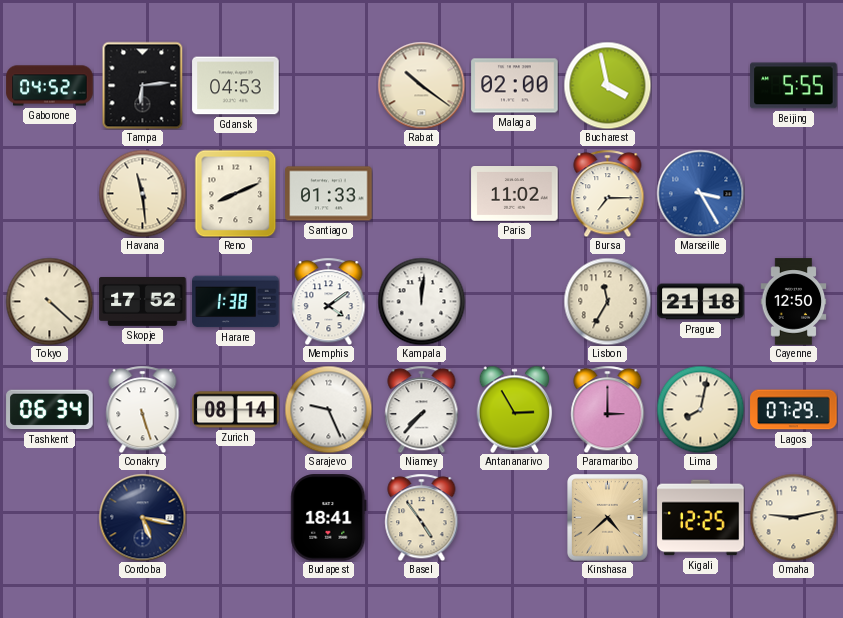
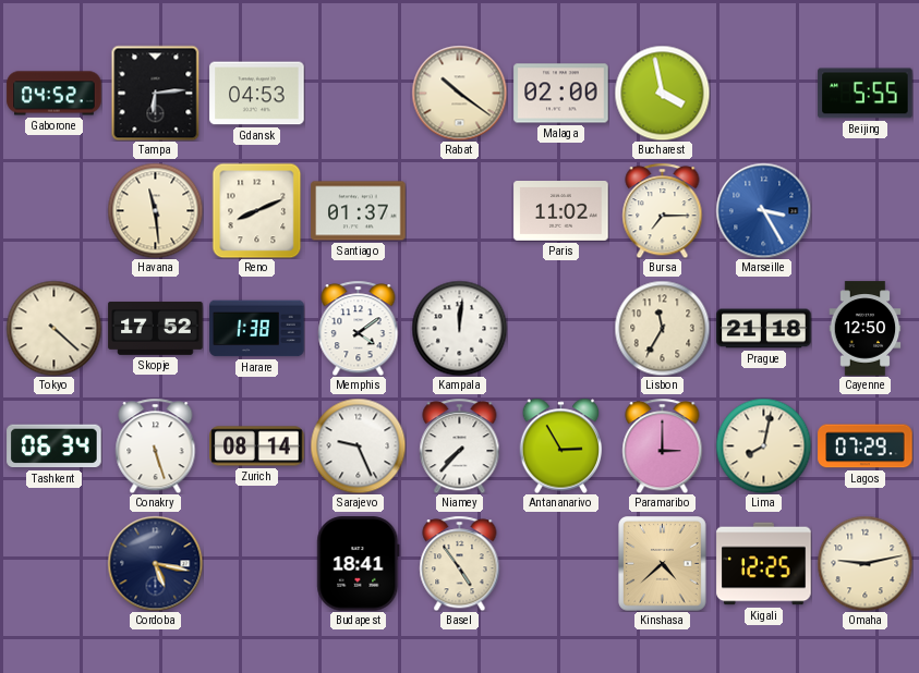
Santiago: 01:33 -> 01:37
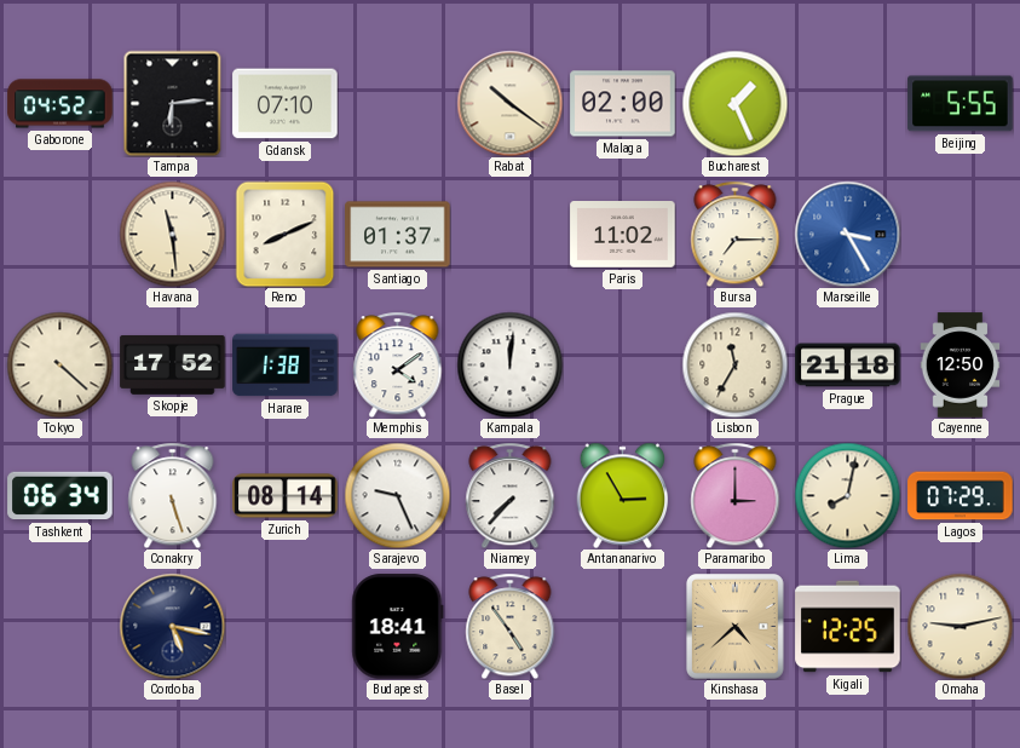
Gdansk: 04:53 -> 07:10
Bucharest: 3:58 -> 1:26
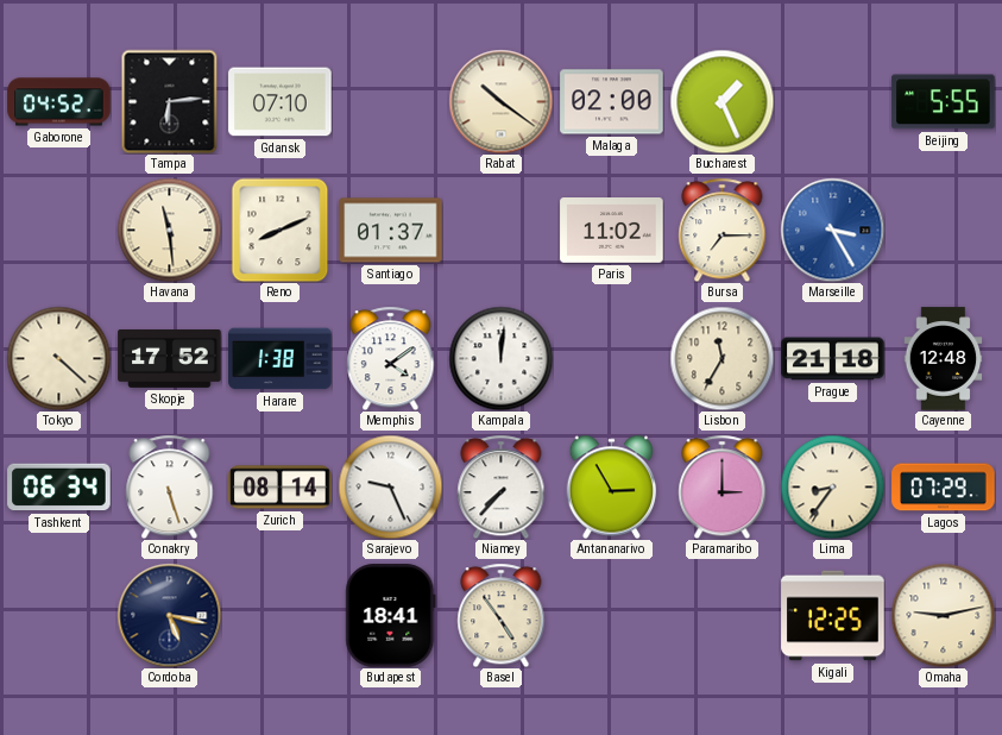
Cayenne: 12:50 -> 12:48
Lima: 8:02 -> 8:36
Kinshasa: 4:38 -> none
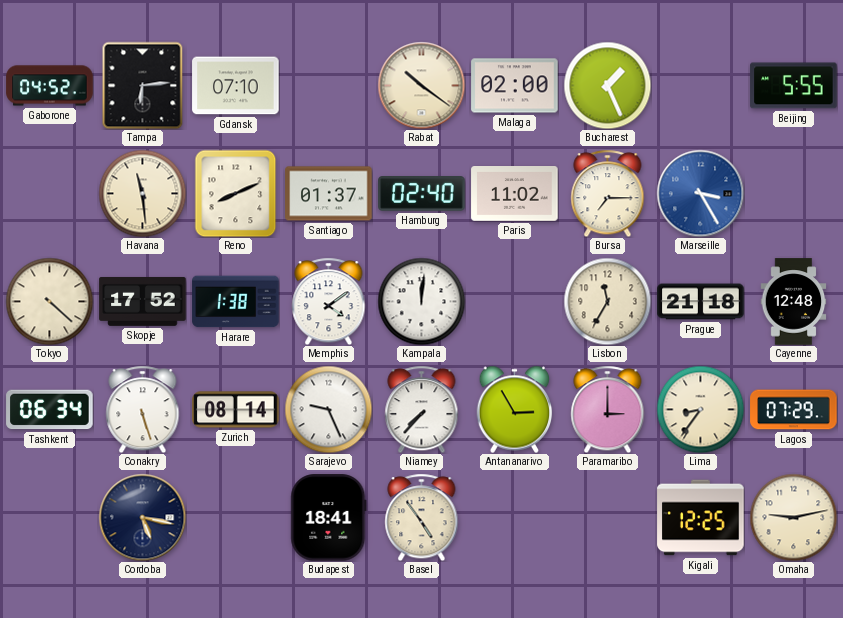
Hamburg: none -> 02:40
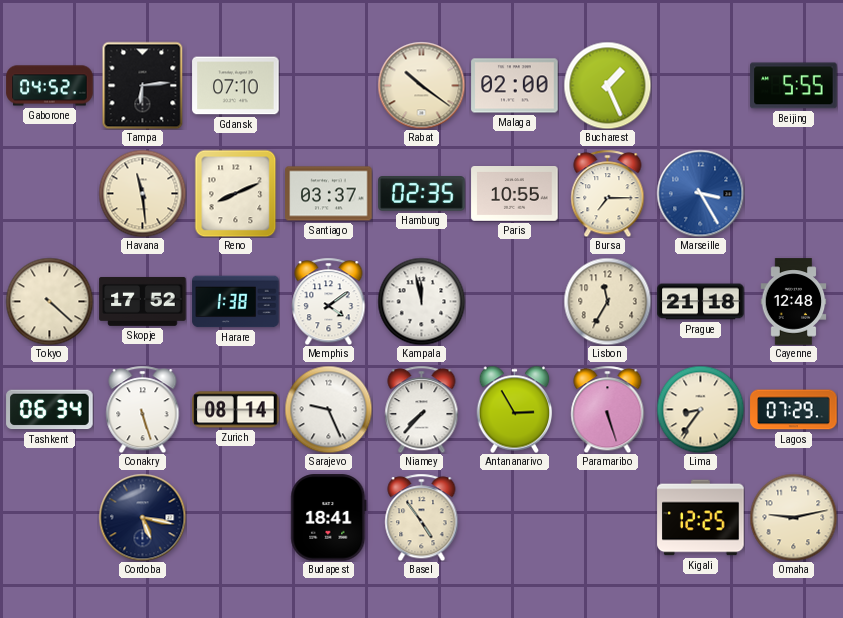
Santiago: 01:37 -> 03:37
Hamburg: 02:40 -> 02:35
Paris: 11:02 -> 10:55
Kampala: 12:01 -> 11:58
Paramaribo: 3:00 -> 5:27
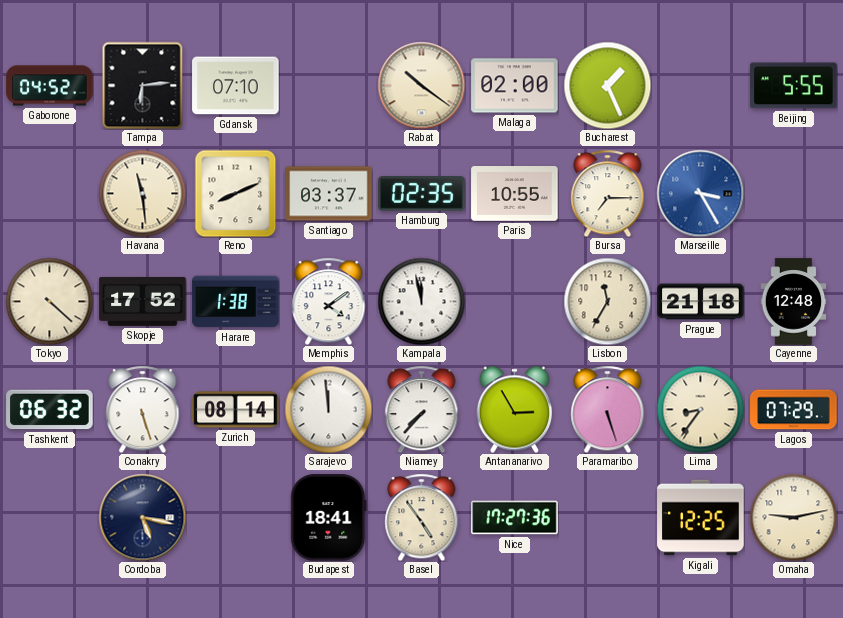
Tashkent: 06:34 -> 06:32
Sarajevo: 9:26 -> 11:59
Nice: none -> 17:27
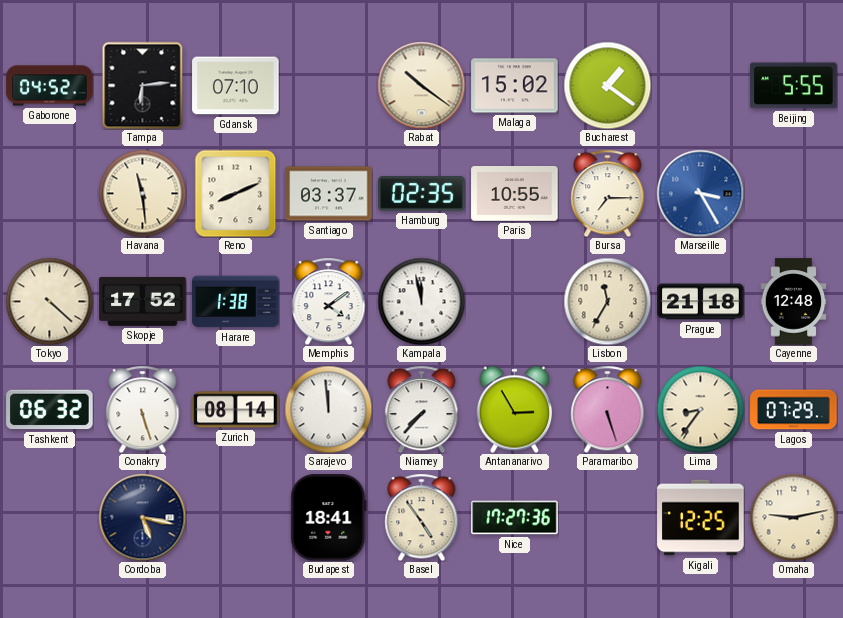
Malaga: 02:00 -> 15:02
Bucharest: 1:26 -> 1:21
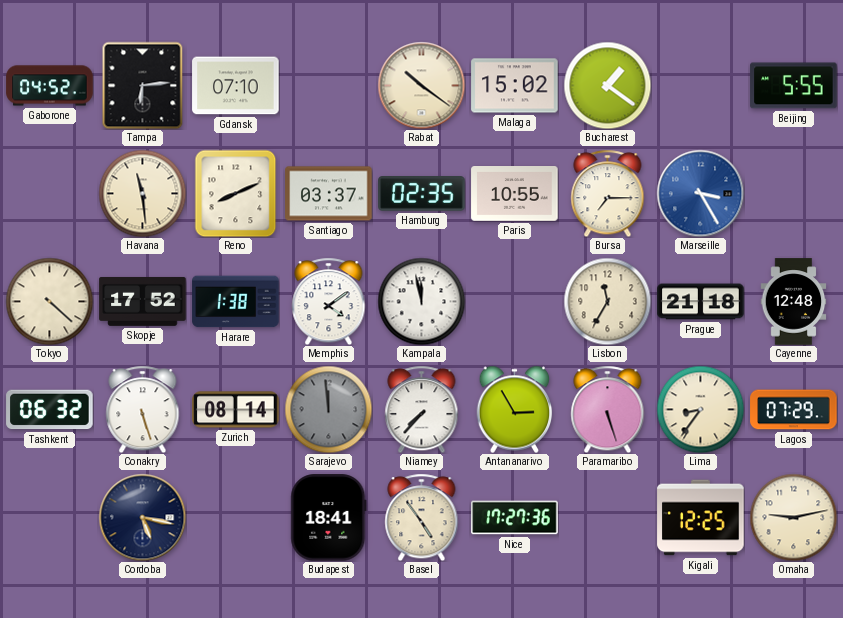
Sarajevo dial: white -> grey
